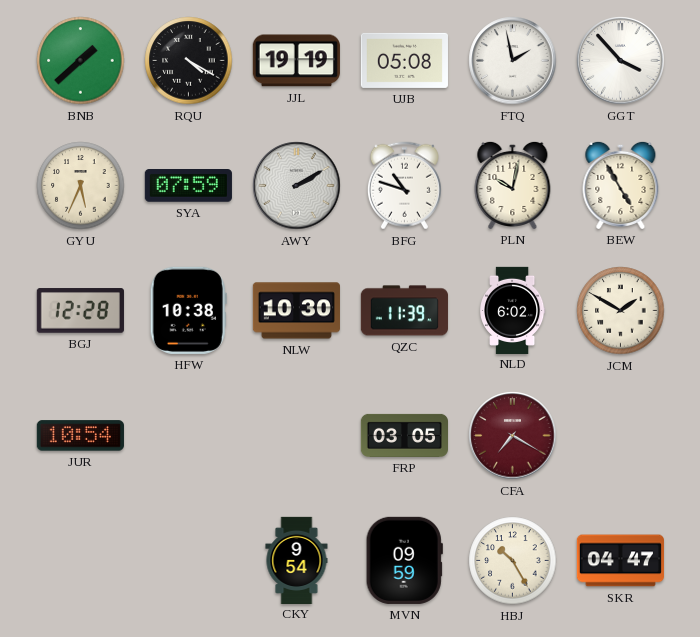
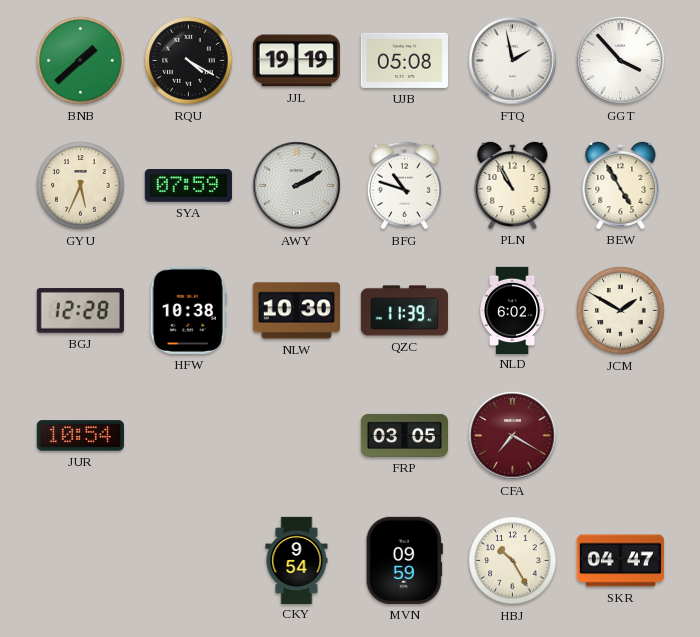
PLN: 10:02 -> 10:55
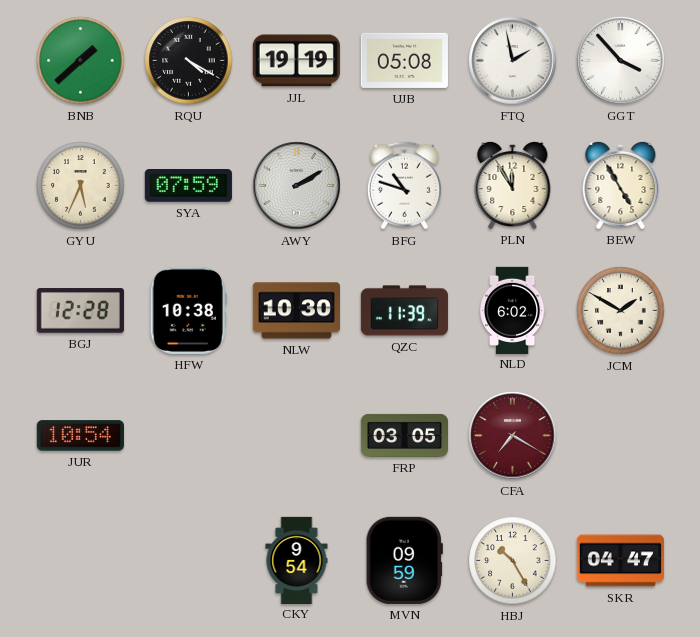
PLN: 10:55 -> 11:55
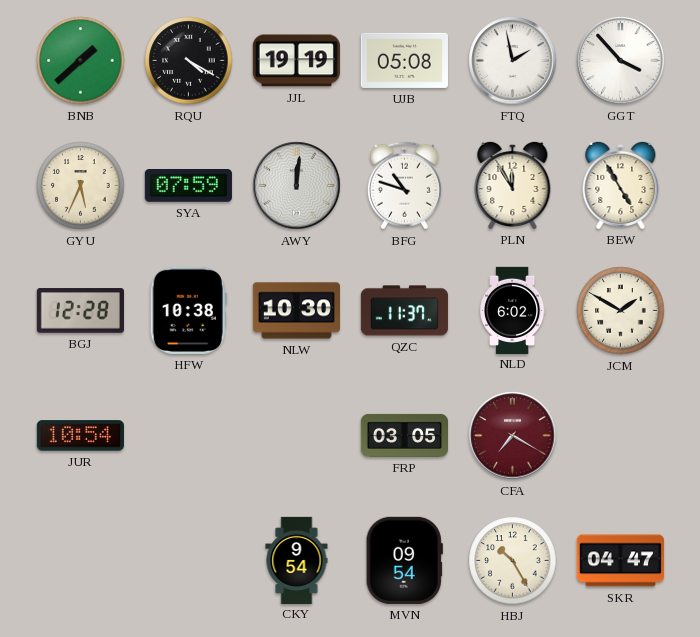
AWY: 2:10 -> 12:01
QZC: 11:39 -> 11:37
MVN: 09:59 -> 09:54
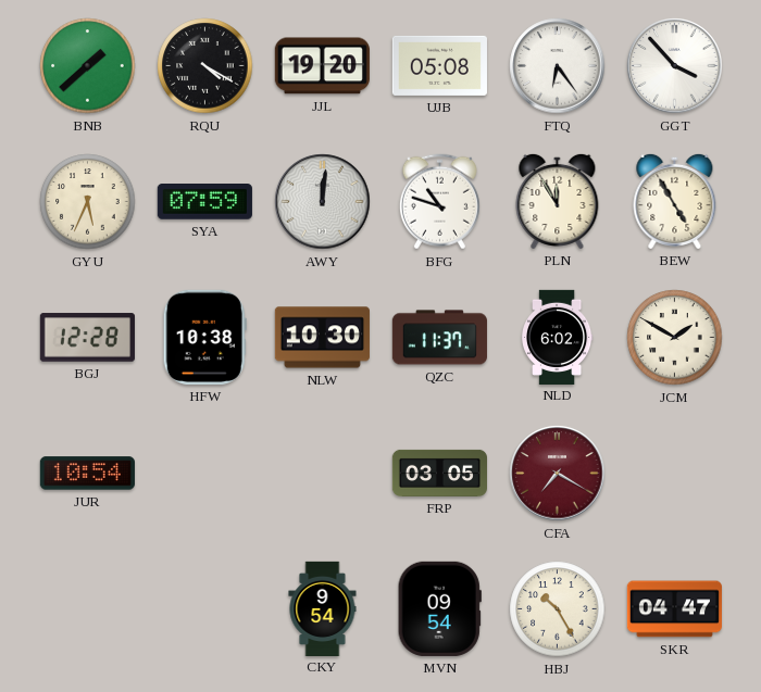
JJL: 19:19 -> 19:20
FTQ: 1:58 -> 6:24
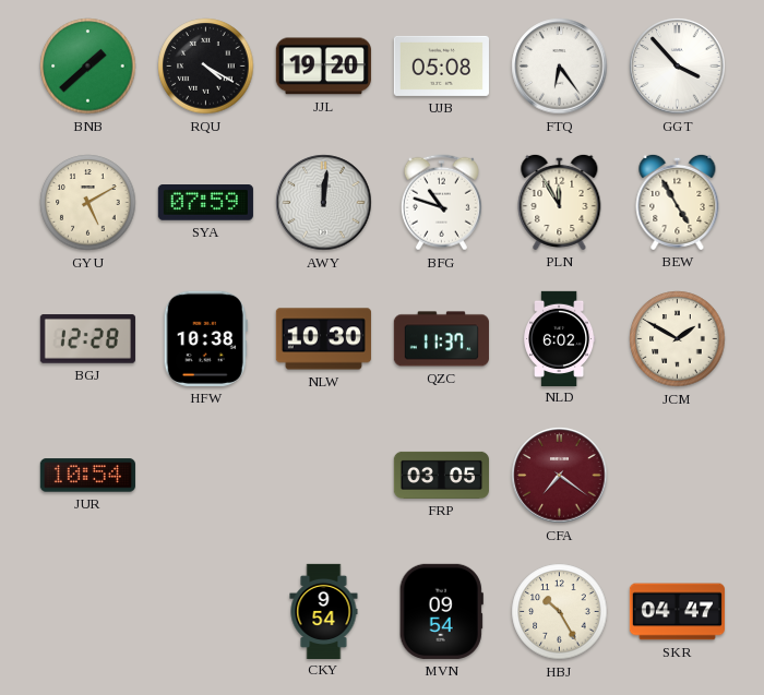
GYU: 5:34 -> 5:10
CFA: 7:20 -> 7:21
